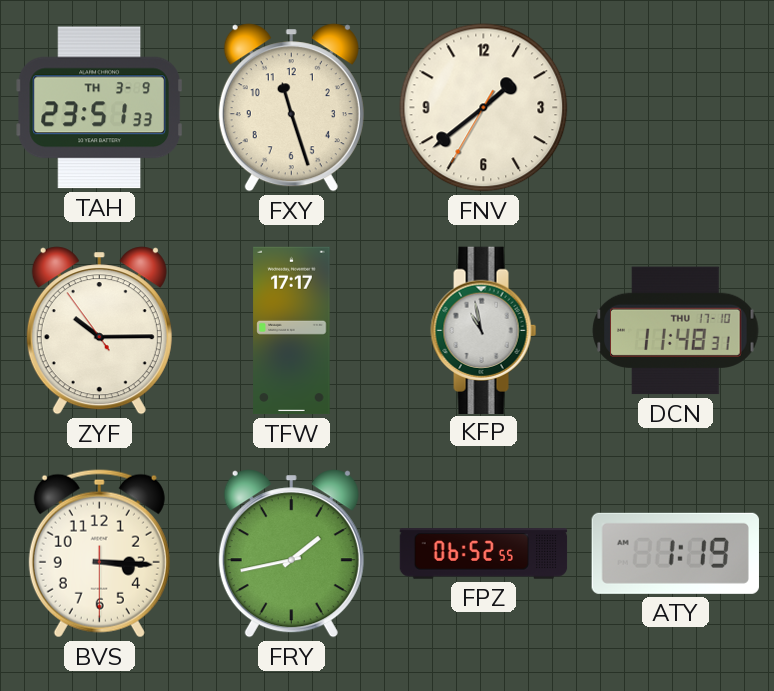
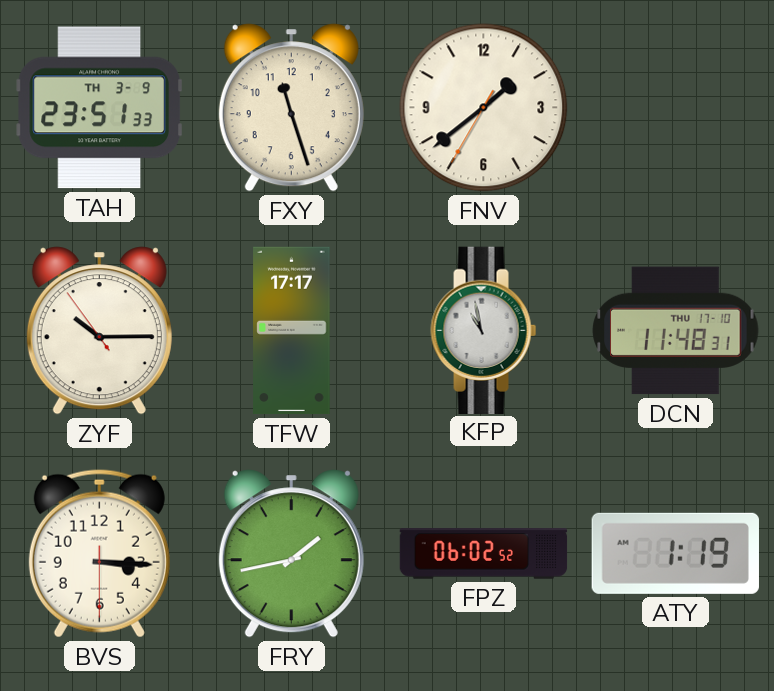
FPZ: 06:52 -> 06:02
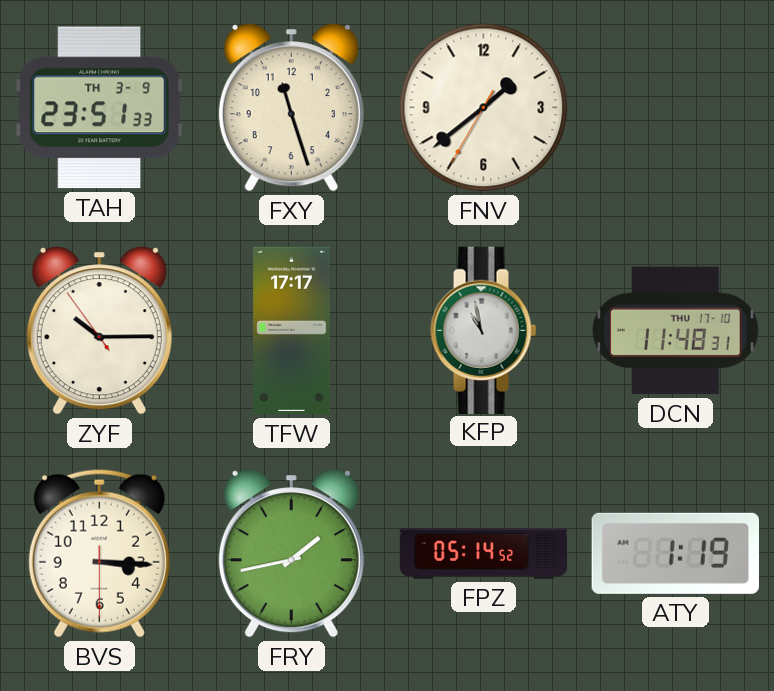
FPZ: 06:02 -> 05:14
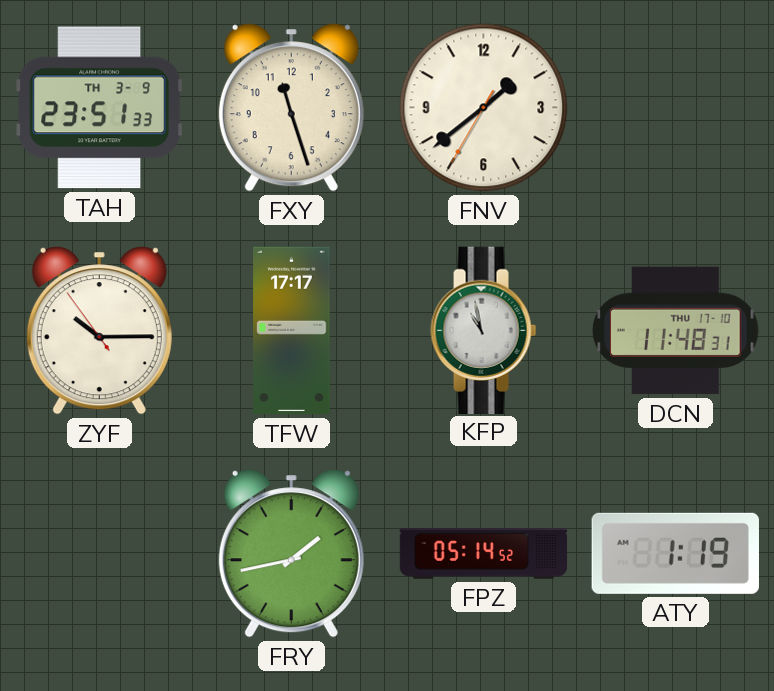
BVS: 3:15 -> none
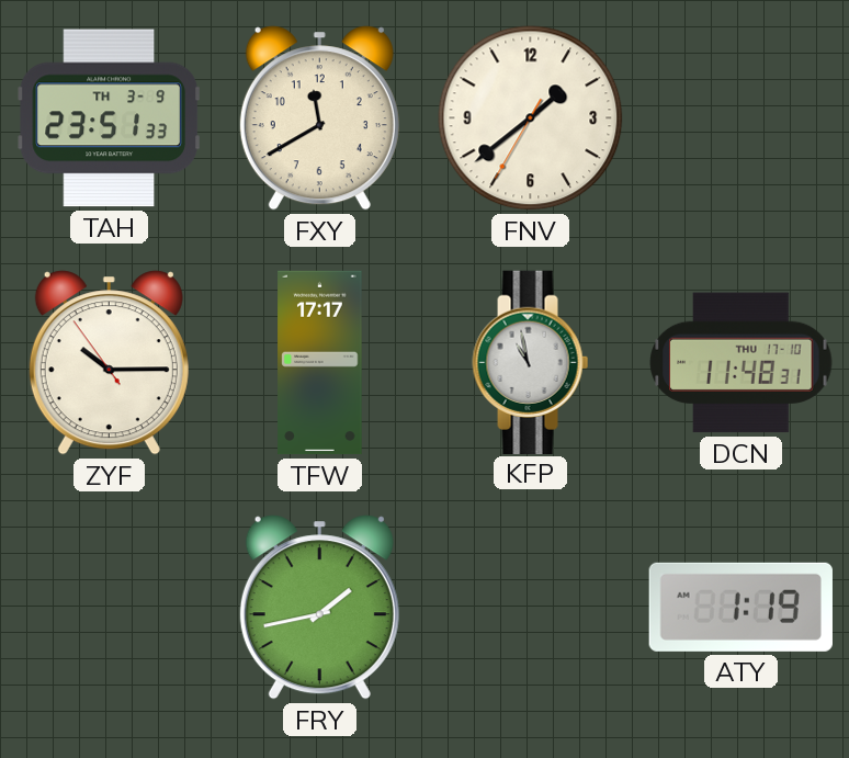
FXY: 11:27 -> 11:40
FPZ: 05:14 -> none
